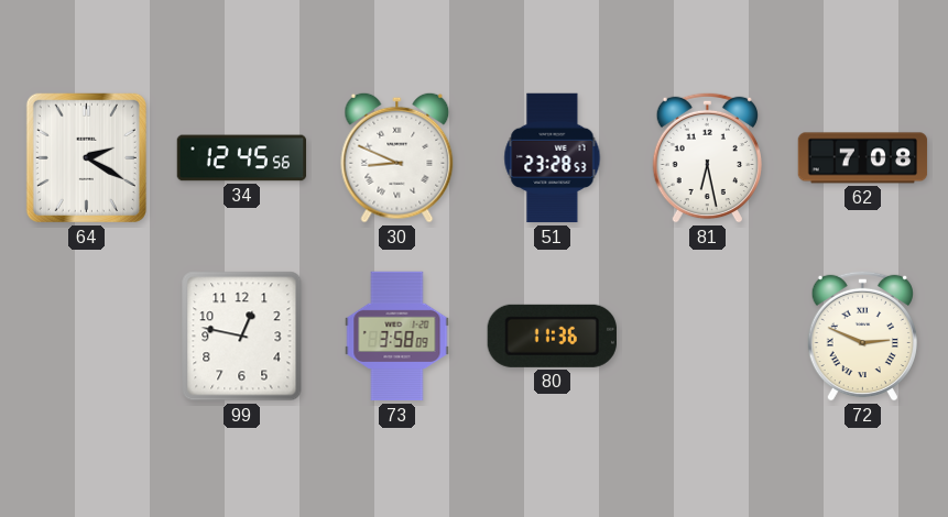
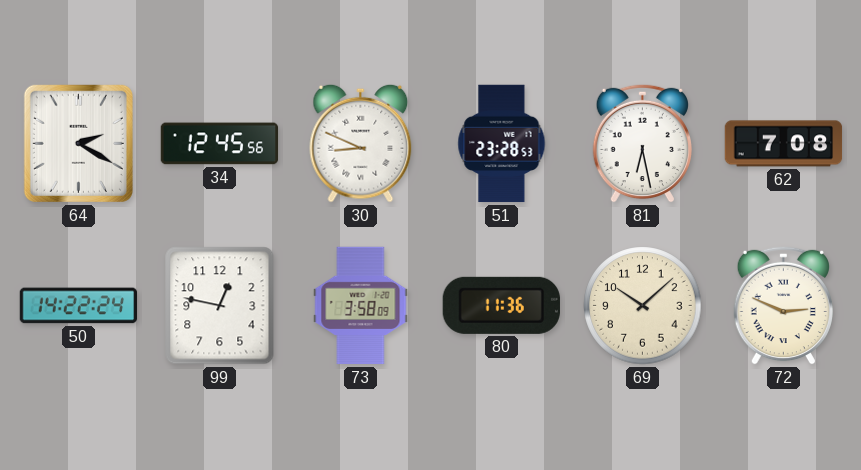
50: none -> 14:22
69: none -> 10:08
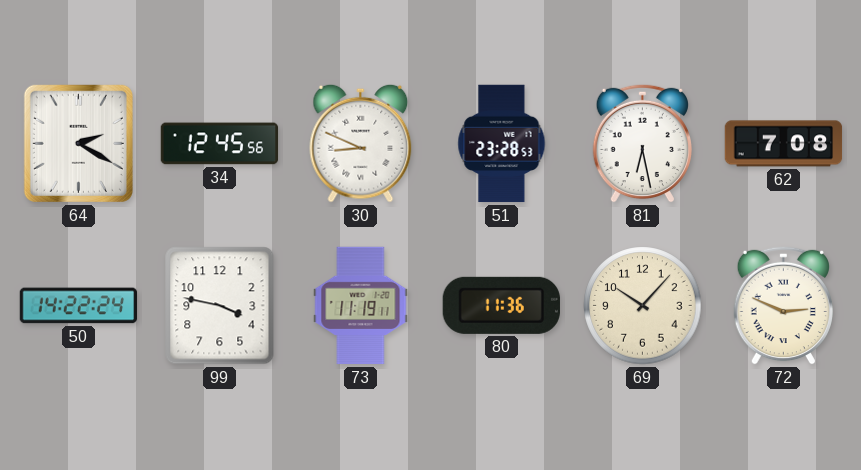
99: 12:47 -> 3:47
73: 3:58 -> 11:19
69: 10:08 -> 10:07
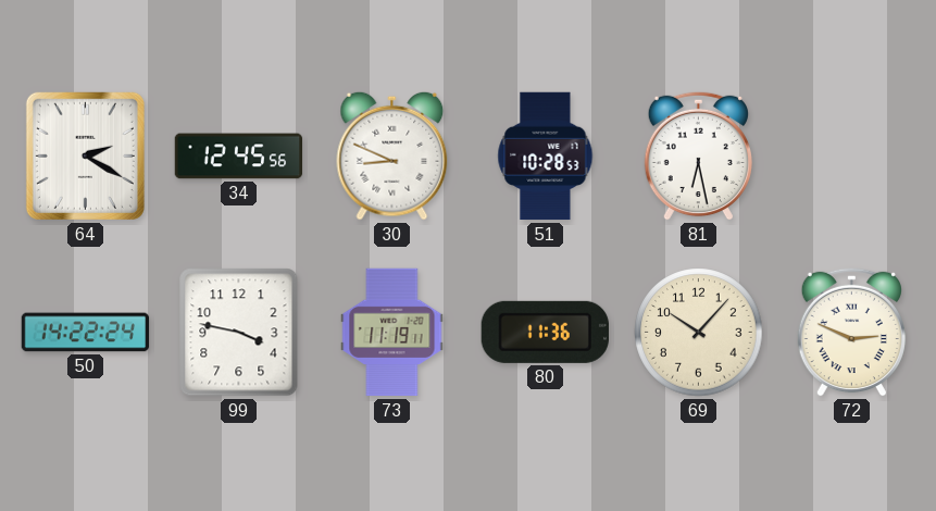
51: 23:28 -> 10:28
62: 7:08 -> none
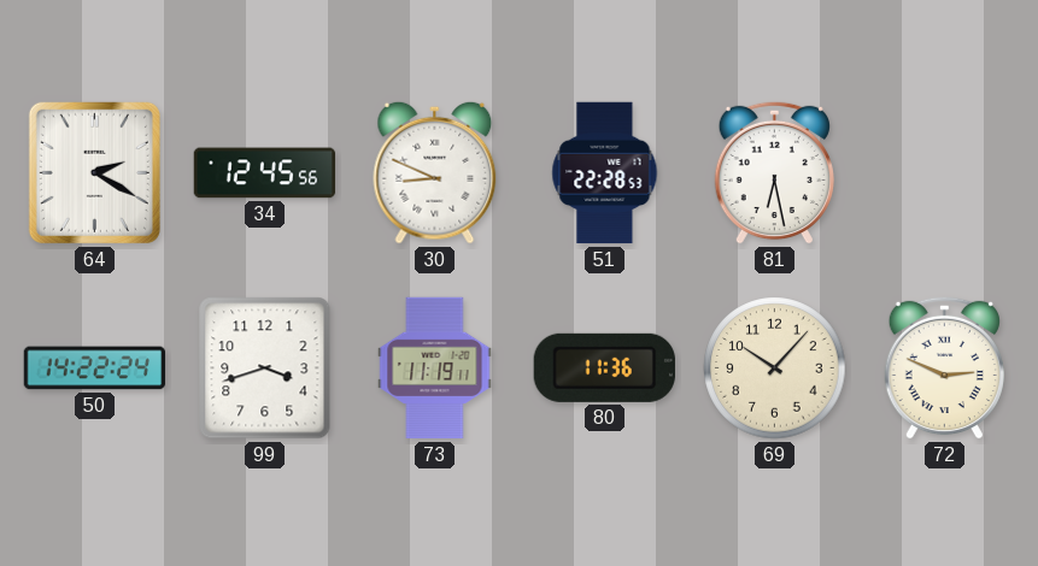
51: 10:28 -> 22:28
99: 3:47 -> 3:42
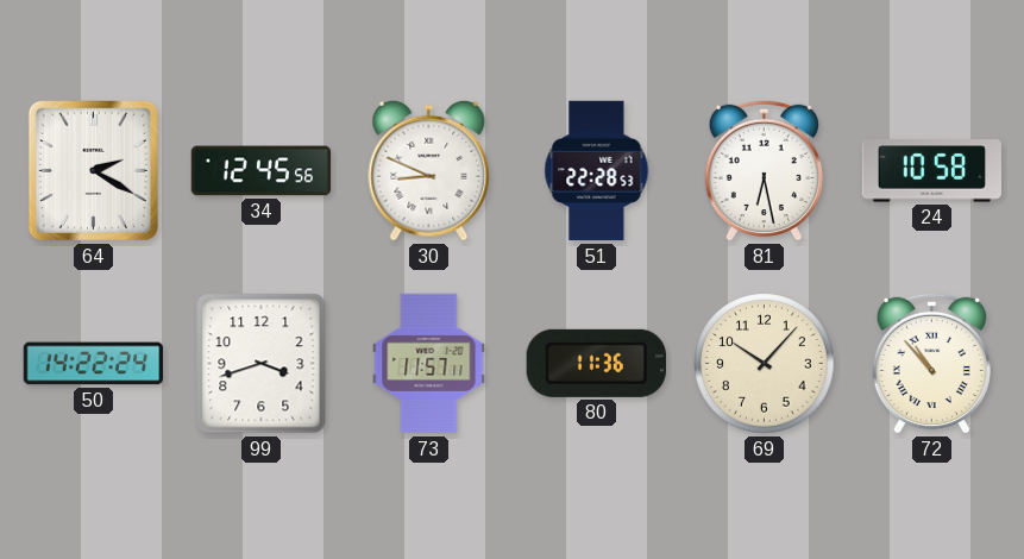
24: none -> 10:58
73: 11:19 -> 11:57
72: 2:49 -> 10:53
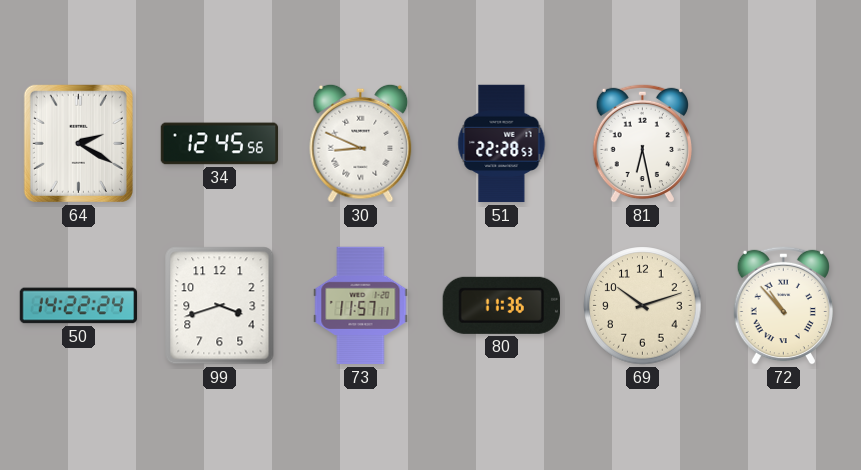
24: 10:58 -> none
69: 10:07 -> 10:12
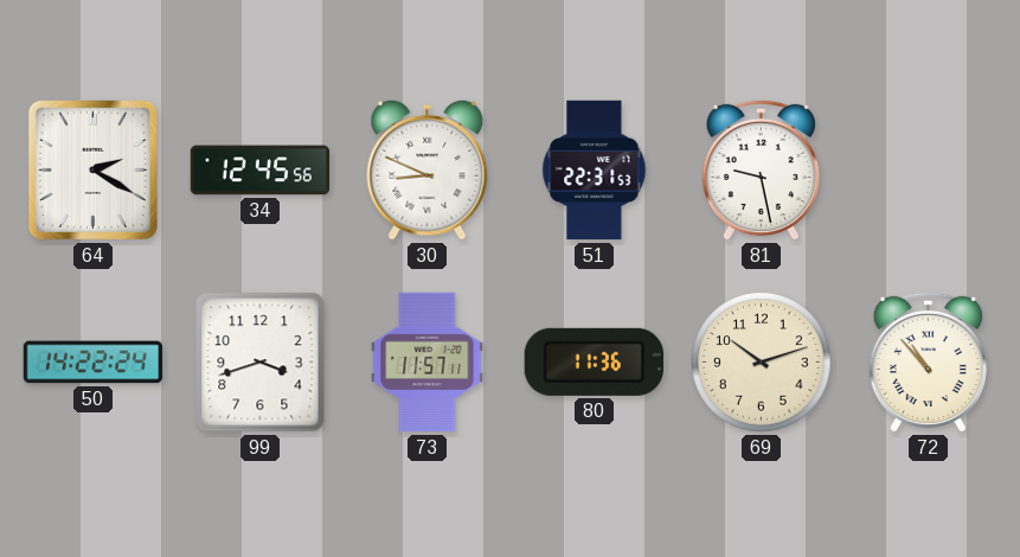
51: 22:28 -> 22:31
81: 6:28 -> 9:28
